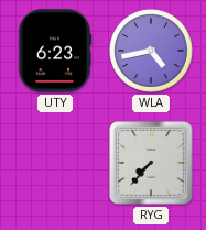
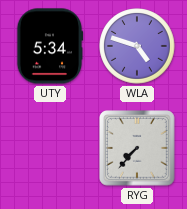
UTY: 6:23 -> 5:34
WLA: 4:43 -> 4:48
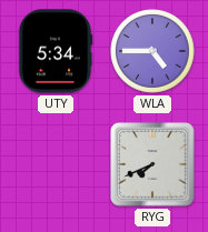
WLA: 4:48 -> 4:45
RYG: 7:37 -> 7:41
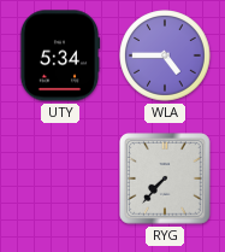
RYG: 7:41 -> 7:37
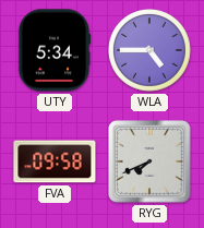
FVA: none -> 09:58
RYG: 7:37 -> 7:41
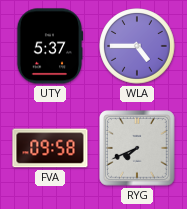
UTY: 5:34 -> 5:37
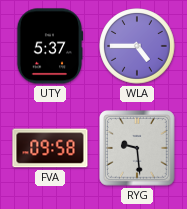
RYG: 7:41 -> 9:29
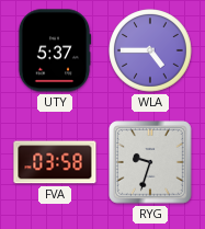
FVA: 09:58 -> 03:58
RYG: 9:29 -> 9:33
